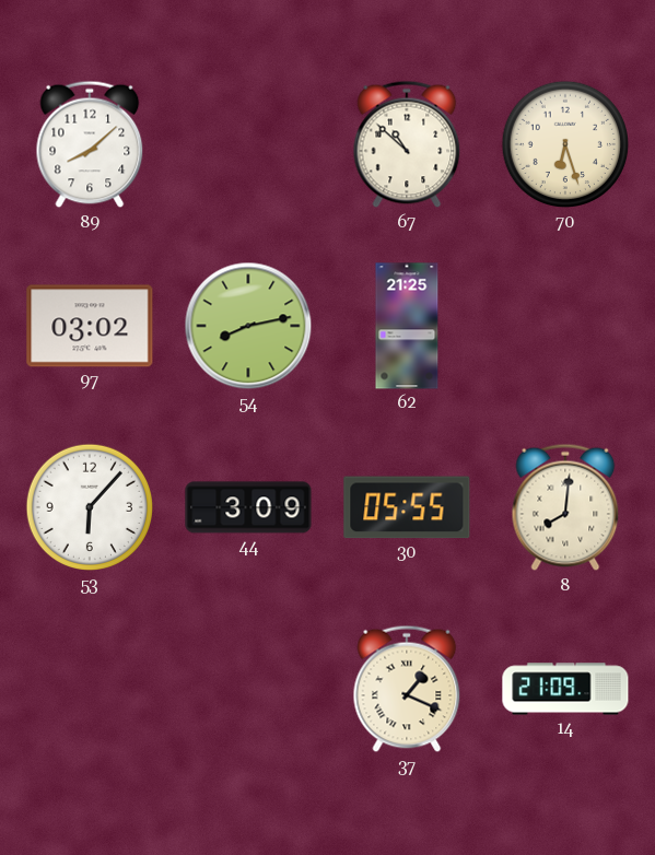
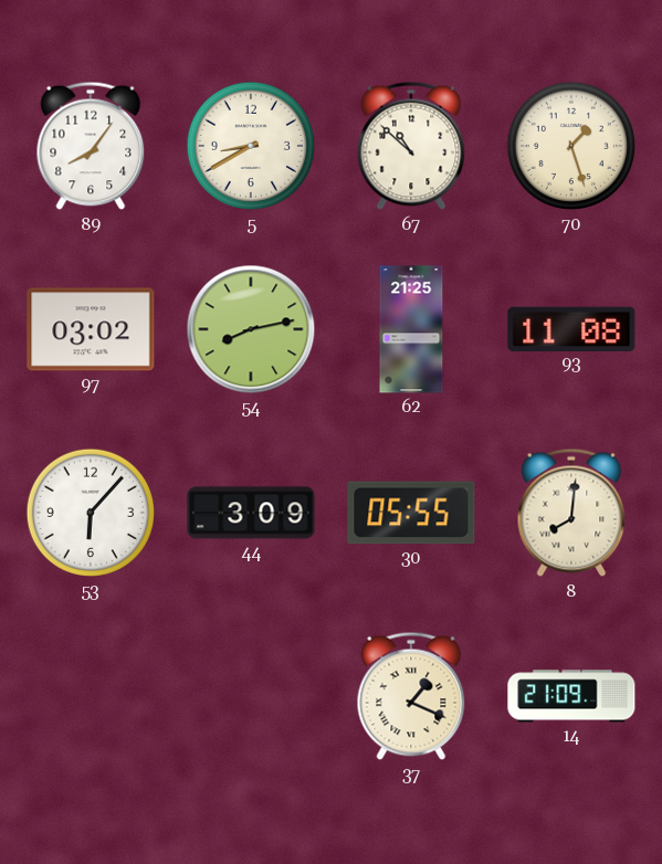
89: 8:08 -> 8:06
5: none -> 8:40
70: 6:27 -> 1:27
93: none -> 11:08
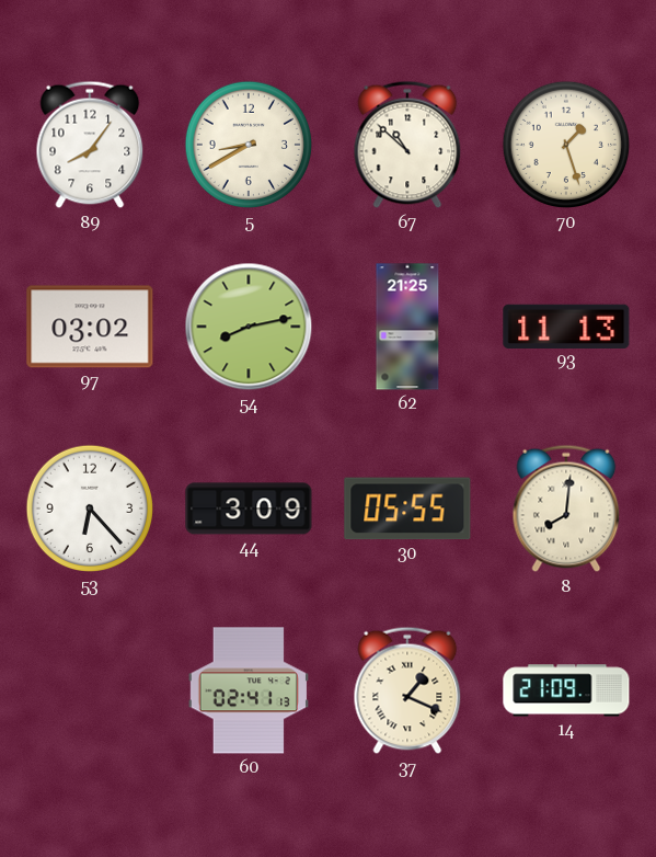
93: 11:08 -> 11:13
53: 6:07 -> 6:23
60: none -> 02:41
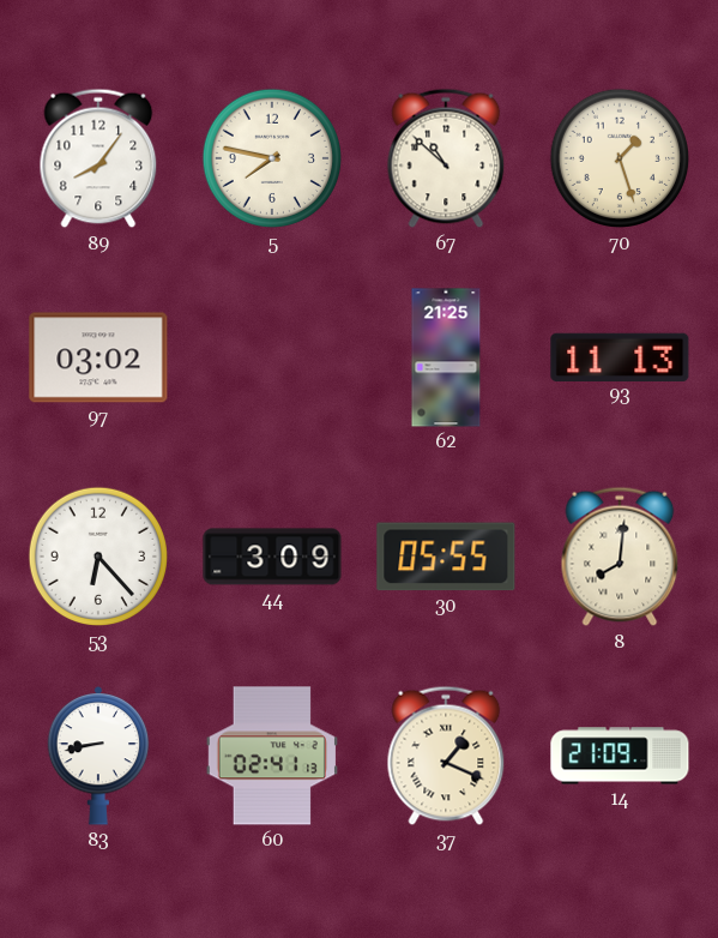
5: 8:40 -> 7:47
54: 8:13 -> none
83: none -> 8:43
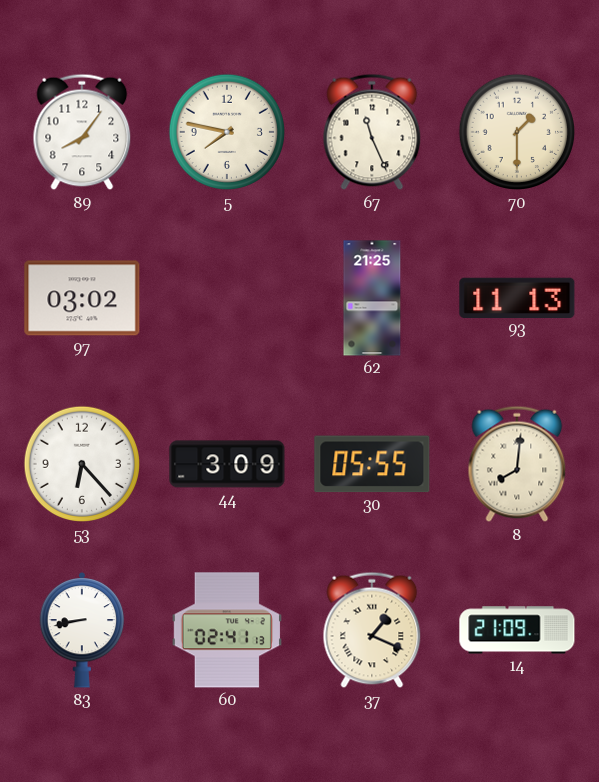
67: 10:52 -> 11:26
70: 1:27 -> 1:30
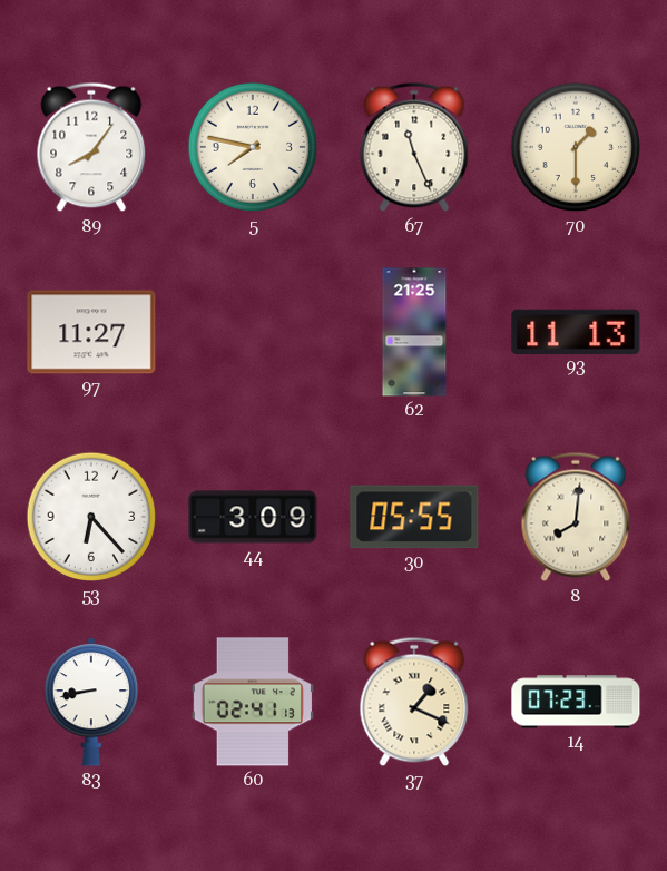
97: 03:02 -> 11:27
14: 21:09 -> 07:23
